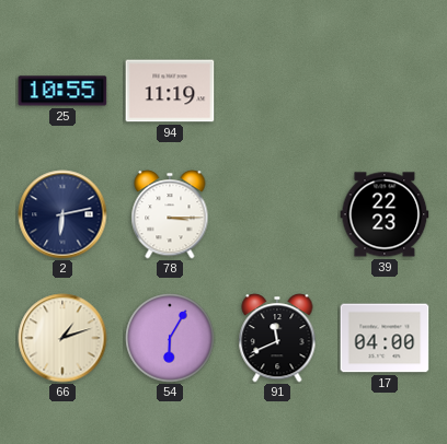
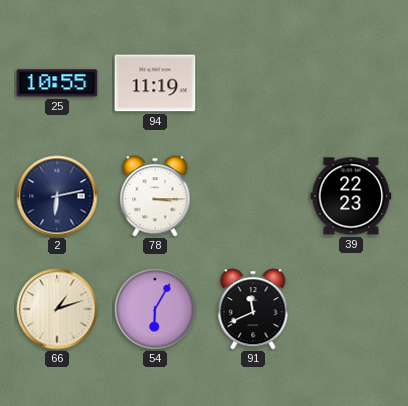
17: 04:00 -> none
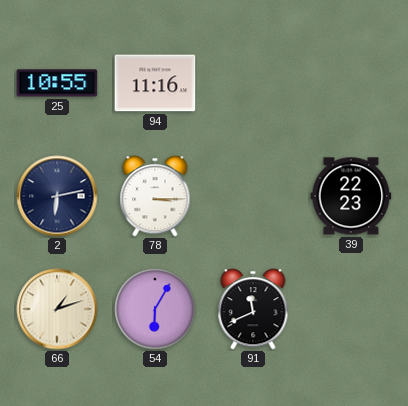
94: 11:19 -> 11:16
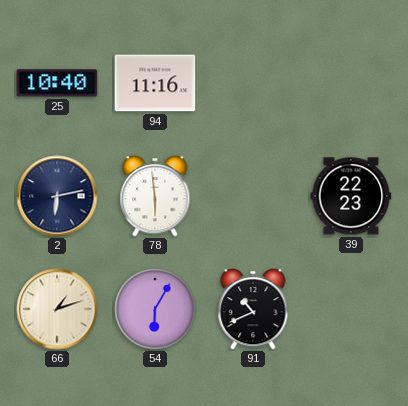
25: 10:55 -> 10:40
78: 3:15 -> 5:59
91: 11:41 -> 10:41
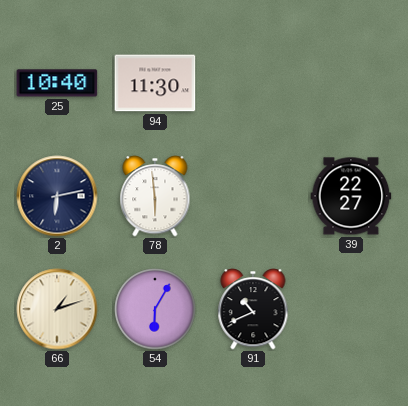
94: 11:16 -> 11:30
39: 22:23 -> 22:27
